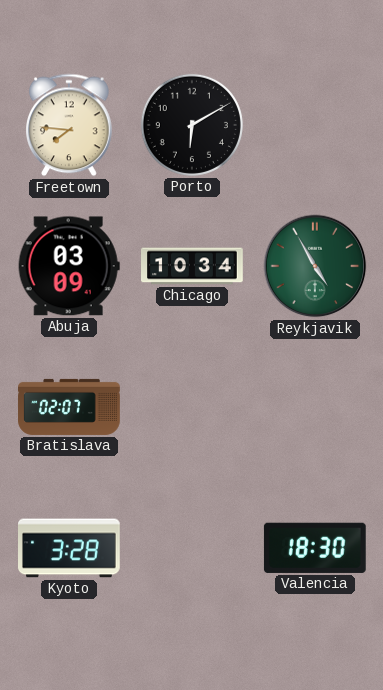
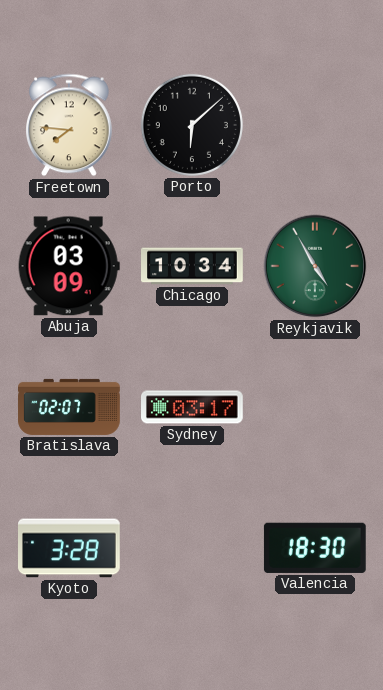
Porto: 6:10 -> 6:08
Sydney: none -> 03:17
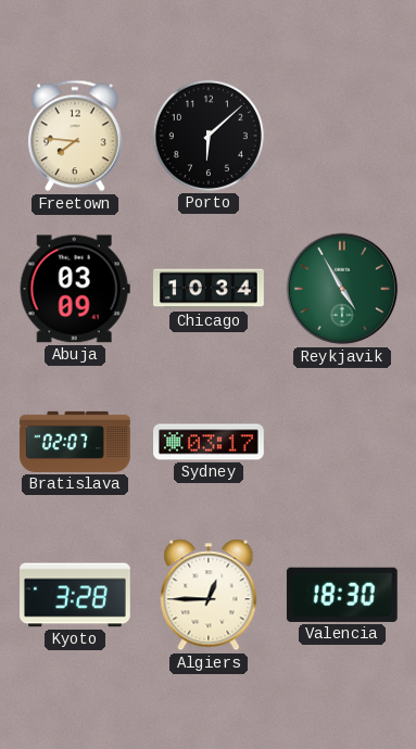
Algiers: none -> 12:45
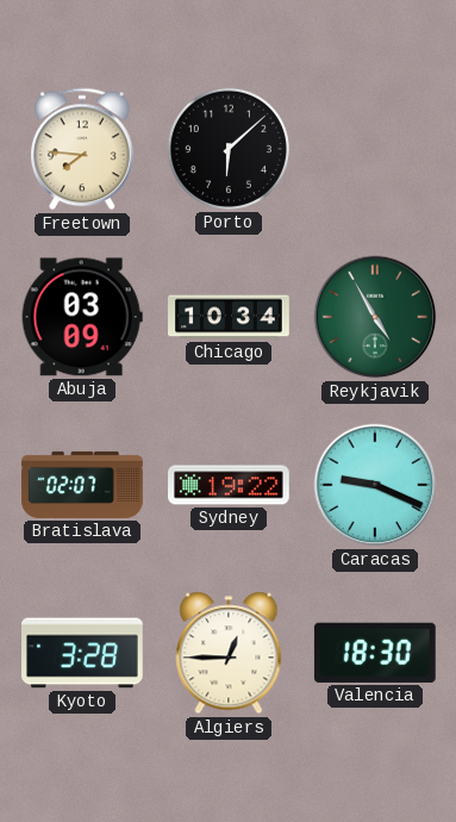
Sydney: 03:17 -> 19:22
Caracas: none -> 9:19
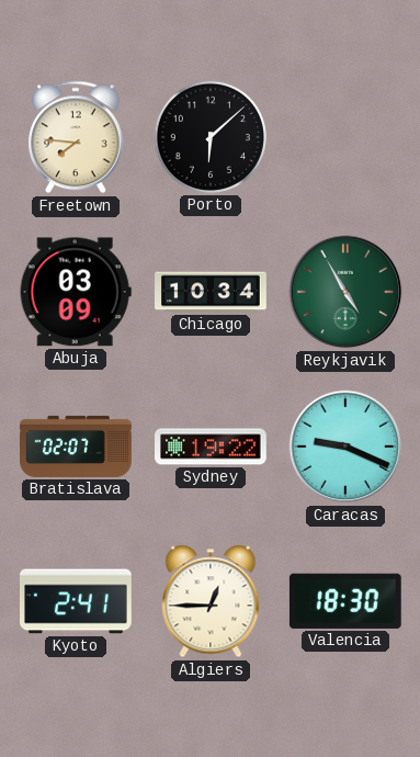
Kyoto: 3:28 -> 2:41
